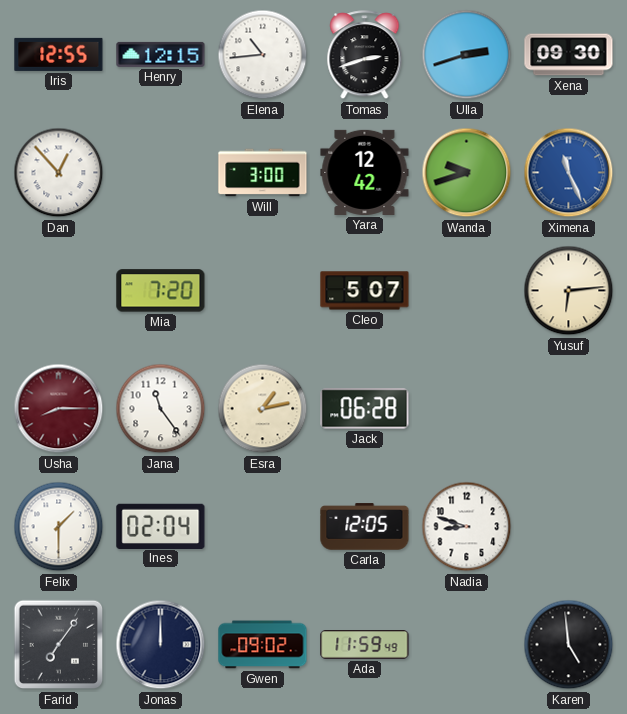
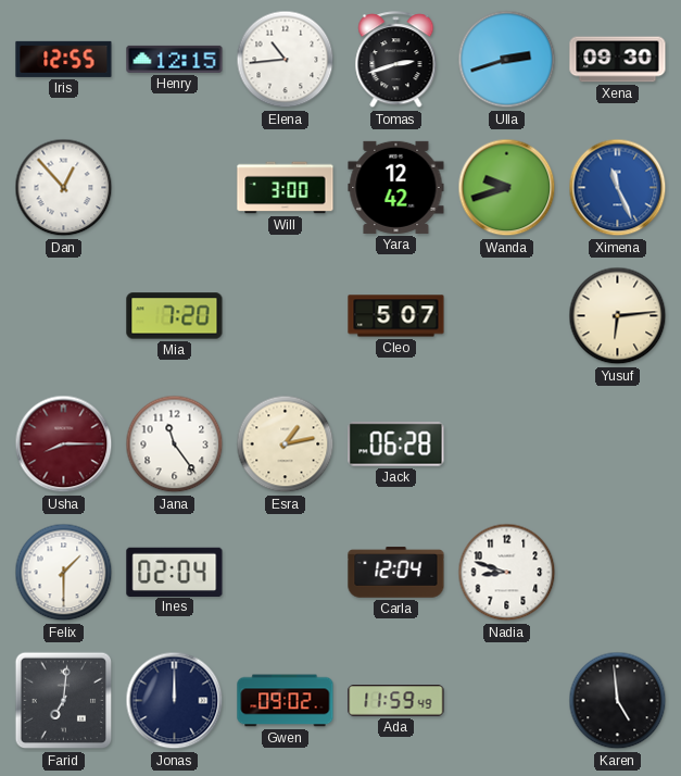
Carla: 12:05 -> 12:04
Farid: 7:06 -> 7:01
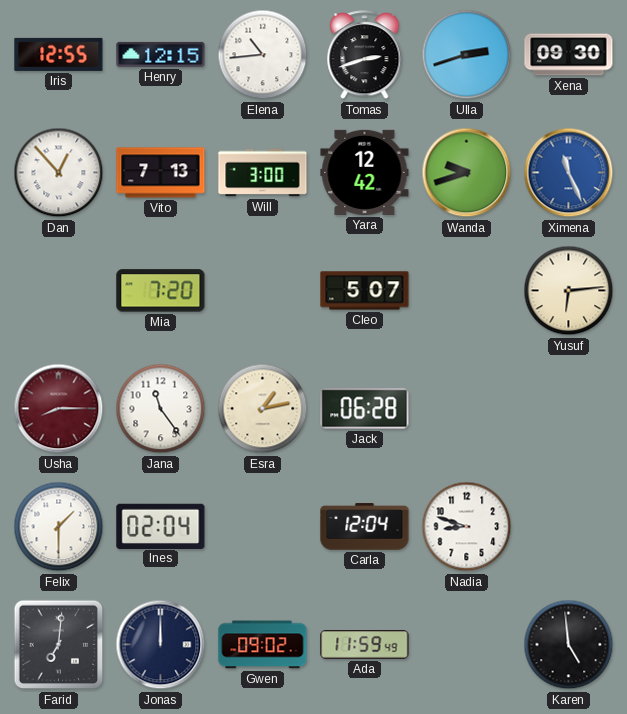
Vito: none -> 7:13
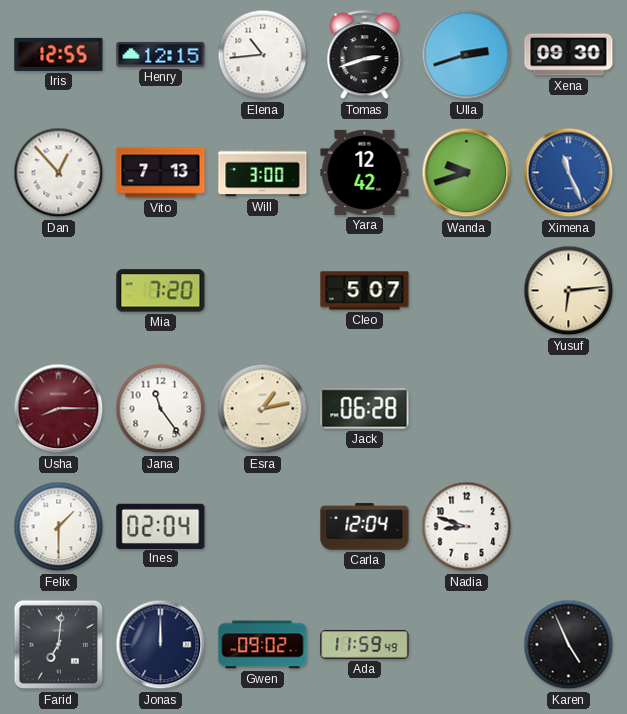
Karen: 4:59 -> 4:56
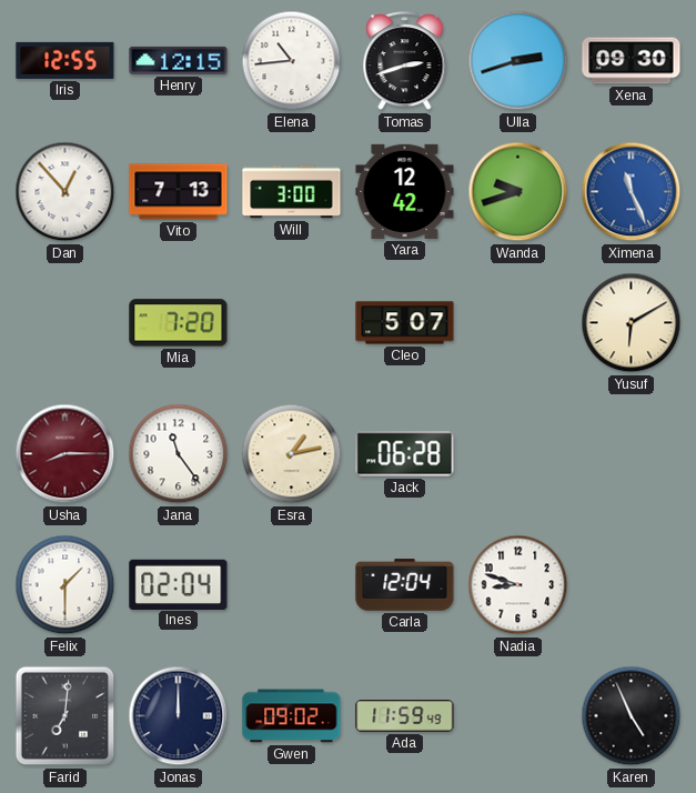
Yusuf: 6:14 -> 6:10
